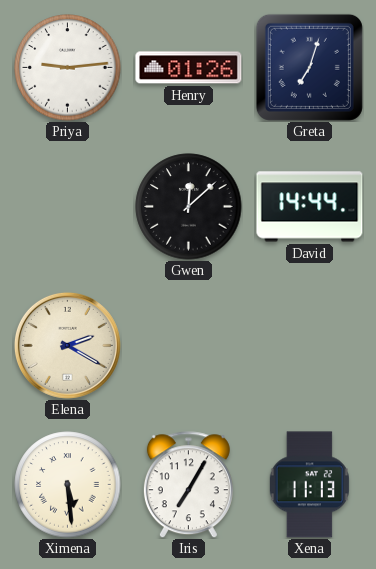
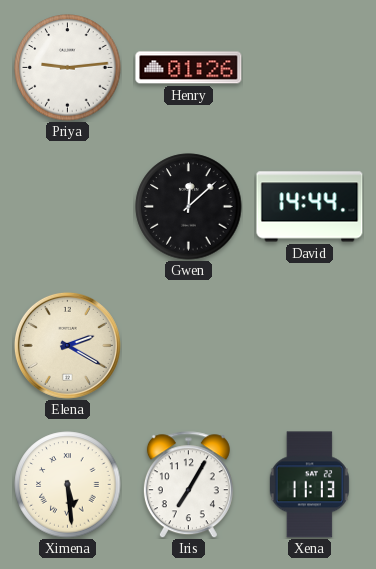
Greta: 7:03 -> none
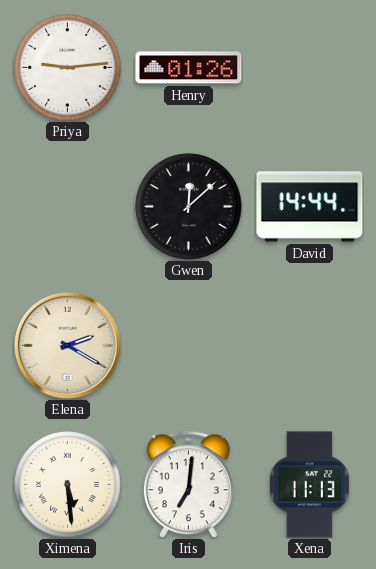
Iris: 7:05 -> 7:01
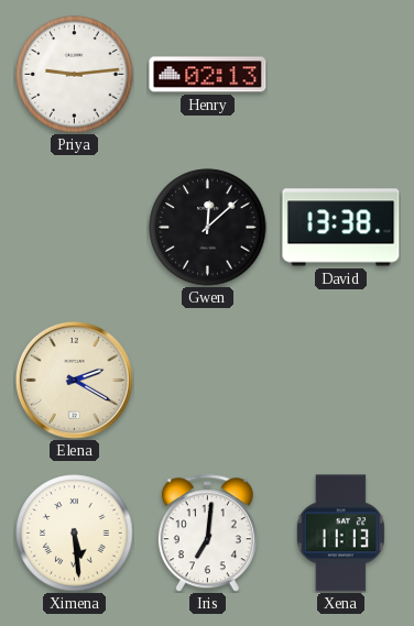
Henry: 01:26 -> 02:13
David: 14:44 -> 13:38
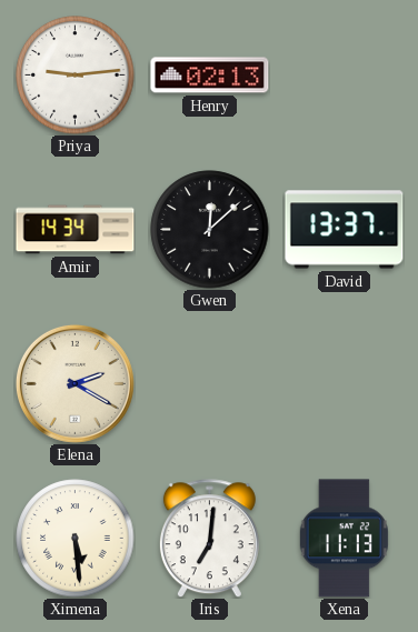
Amir: none -> 14:34
David: 13:38 -> 13:37
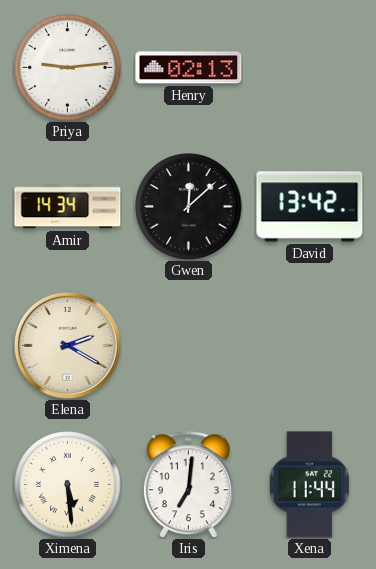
David: 13:37 -> 13:42
Xena: 11:13 -> 11:44
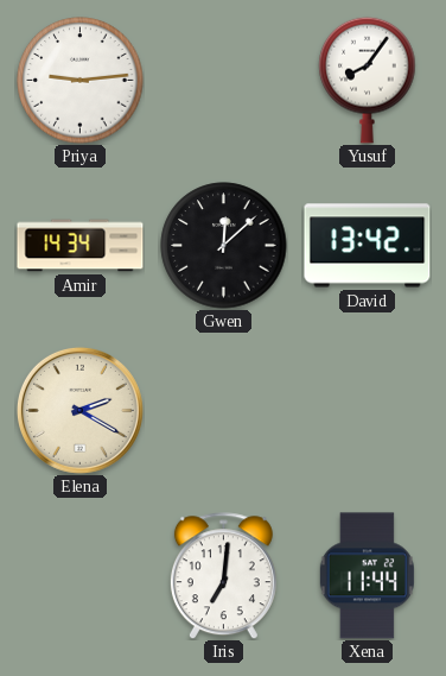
Henry: 02:13 -> none
Yusuf: none -> 8:06
Ximena: 5:29 -> none
